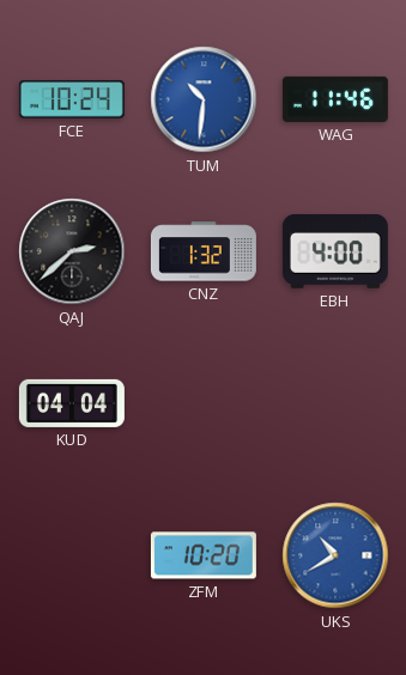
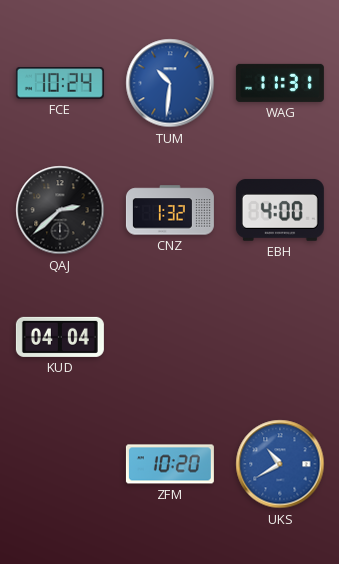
WAG: 11:46 -> 11:31
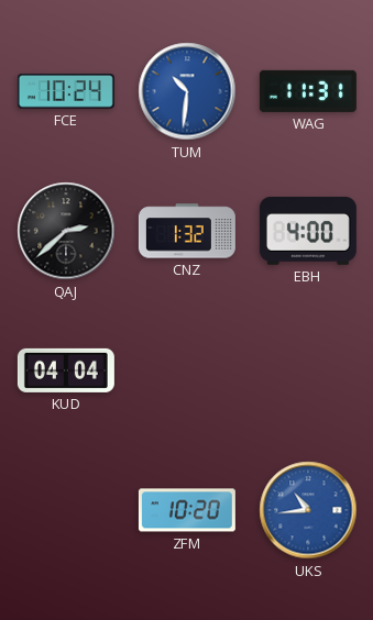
UKS: 10:40 -> 10:44
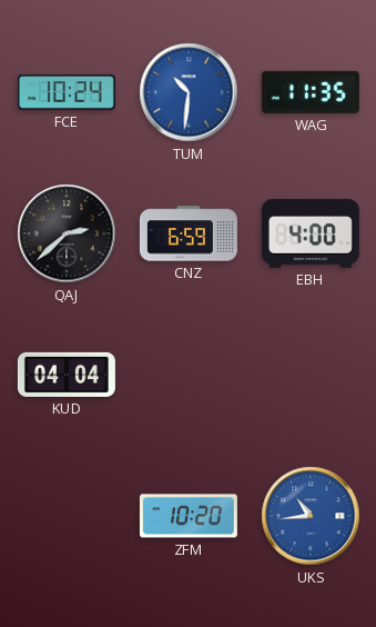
WAG: 11:31 -> 11:35
CNZ: 1:32 -> 6:59
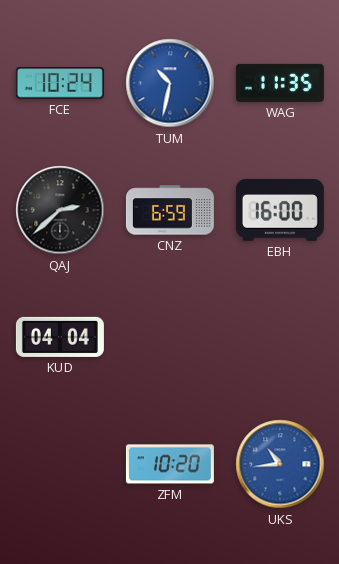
TUM: 10:31 -> 10:32
EBH: 4:00 -> 16:00
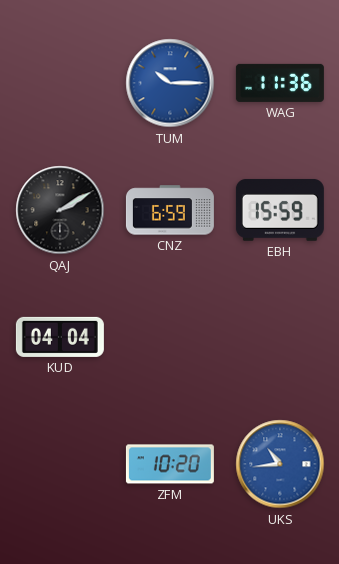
FCE: 10:24 -> none
TUM: 10:32 -> 10:15
WAG: 11:35 -> 11:36
QAJ: 2:38 -> 2:10
EBH: 16:00 -> 15:59
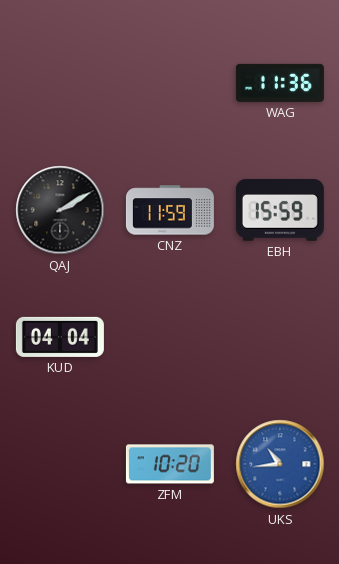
TUM: 10:15 -> none
CNZ: 6:59 -> 11:59
